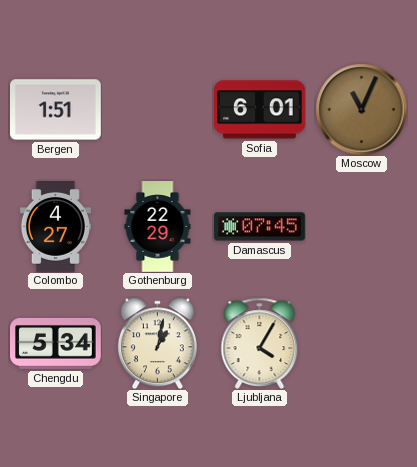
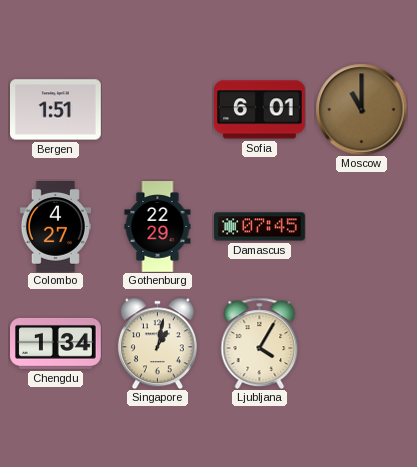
Moscow: 11:04 -> 11:00
Chengdu: 5:34 -> 1:34
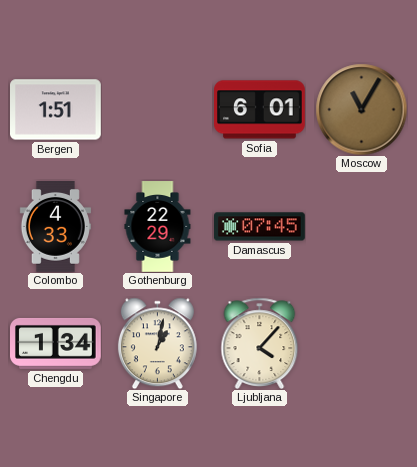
Moscow: 11:00 -> 11:05
Colombo: 4:27 -> 4:33
Ljubljana: 4:05 -> 4:07
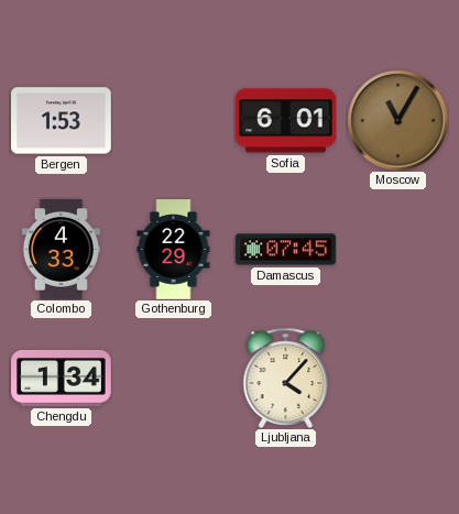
Bergen: 1:51 -> 1:53
Singapore: 1:02 -> none
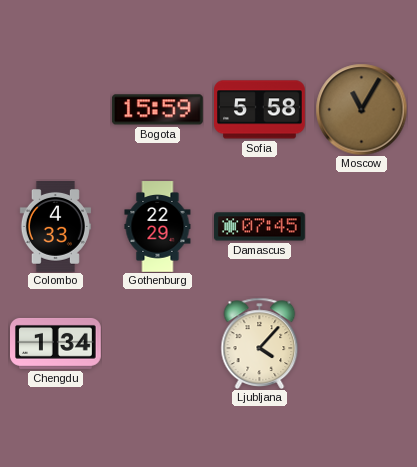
Bergen: 1:53 -> none
Bogota: none -> 15:59
Sofia: 6:01 -> 5:58
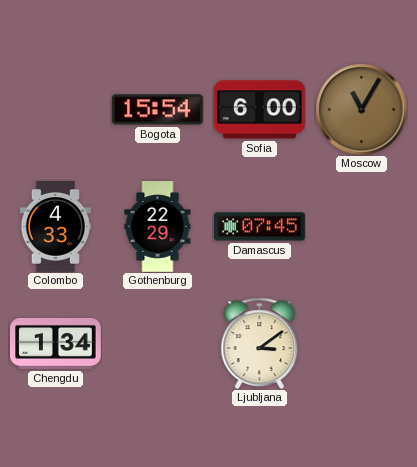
Bogota: 15:59 -> 15:54
Sofia: 5:58 -> 6:00
Ljubljana: 4:07 -> 3:09
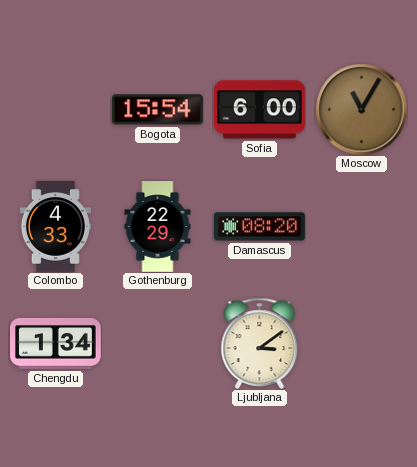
Damascus: 07:45 -> 08:20
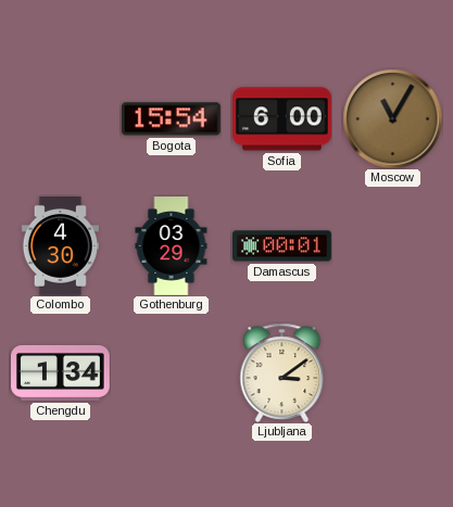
Colombo: 4:33 -> 4:30
Gothenburg: 22:29 -> 03:29
Damascus: 08:20 -> 00:01
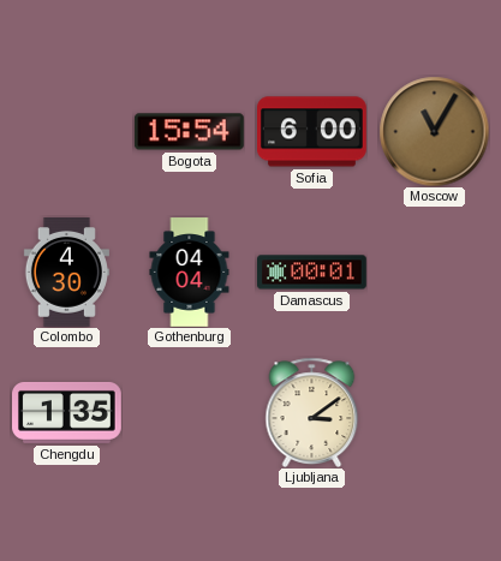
Gothenburg: 03:29 -> 04:04
Chengdu: 1:34 -> 1:35
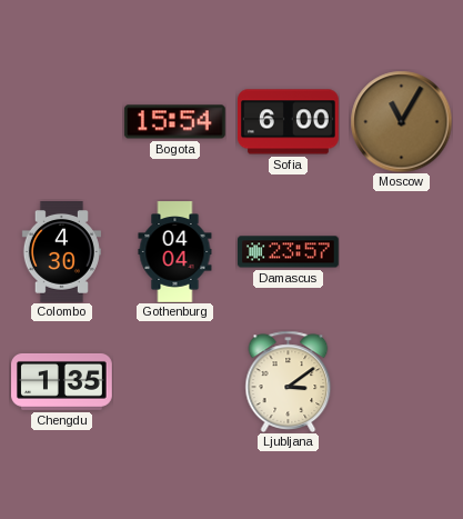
Damascus: 00:01 -> 23:57
